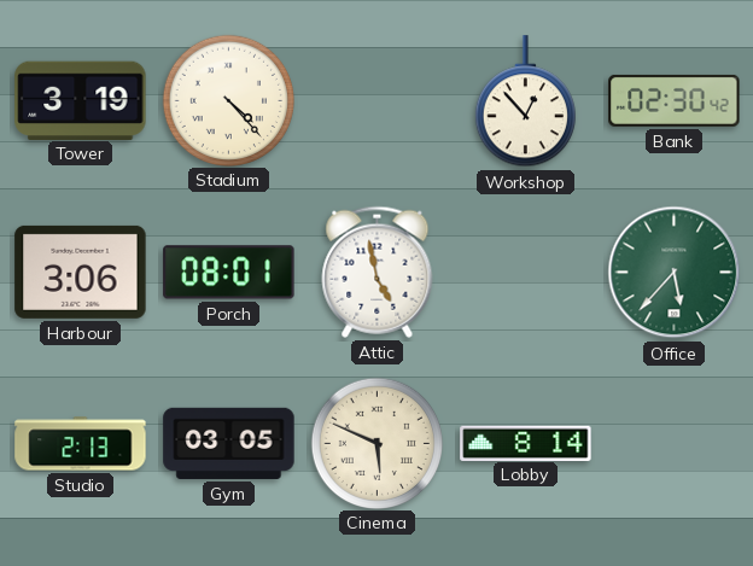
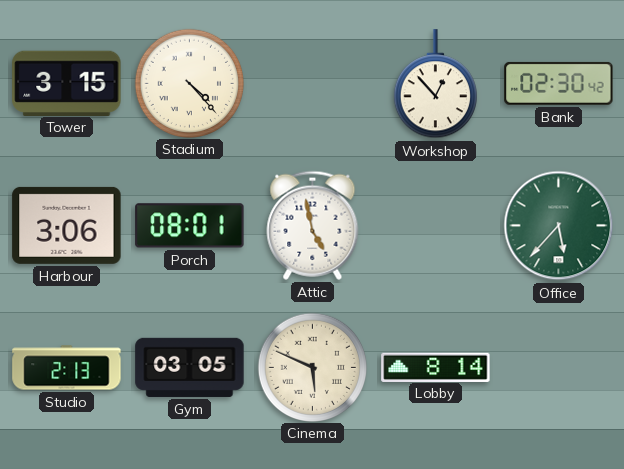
Tower: 3:19 -> 3:15
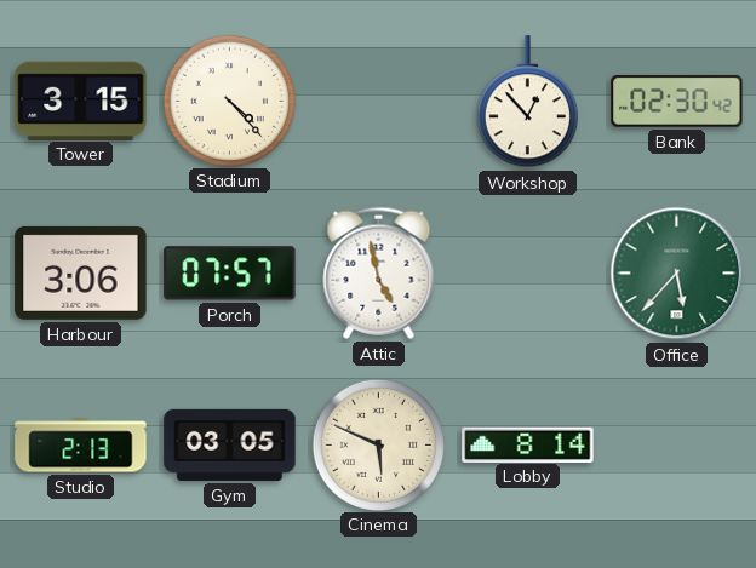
Porch: 08:01 -> 07:57
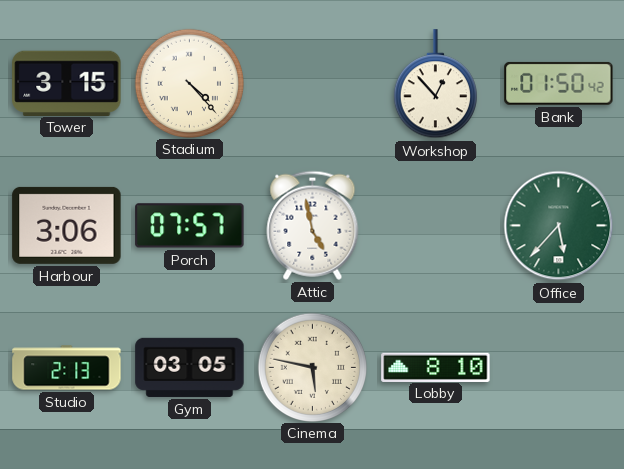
Bank: 02:30 -> 01:50
Cinema: 5:49 -> 5:47
Lobby: 8:14 -> 8:10
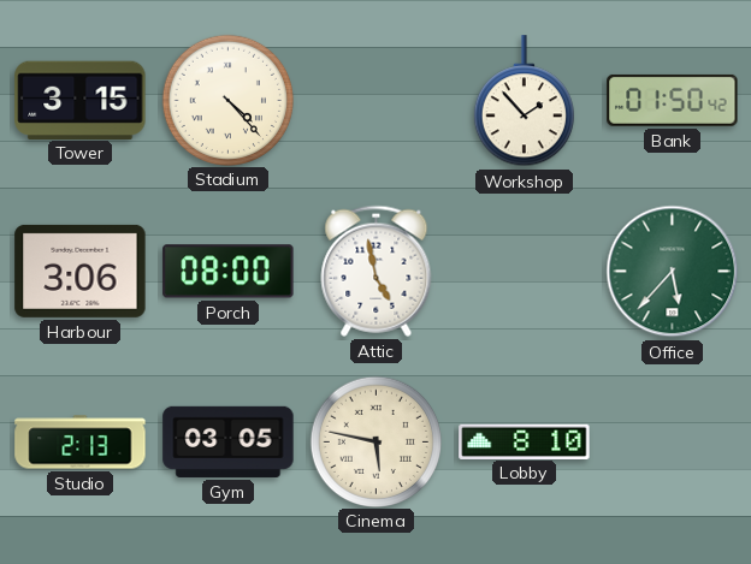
Workshop: 12:53 -> 1:53
Porch: 07:57 -> 08:00
